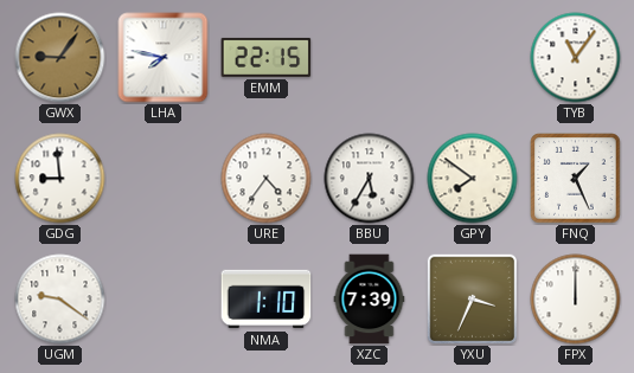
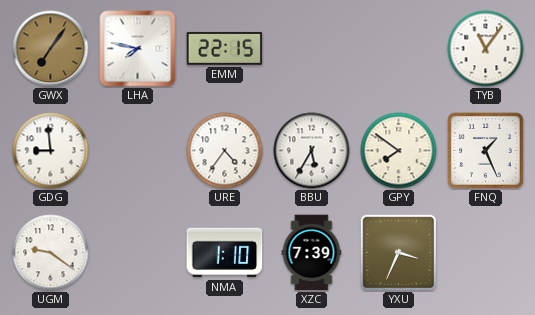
GWX: 9:06 -> 7:06
FPX: 12:00 -> none
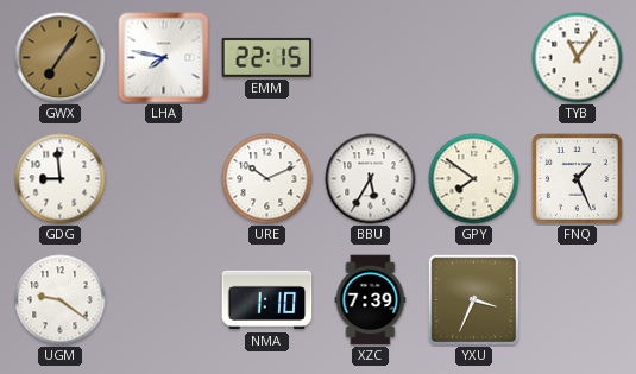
URE: 4:36 -> 10:11
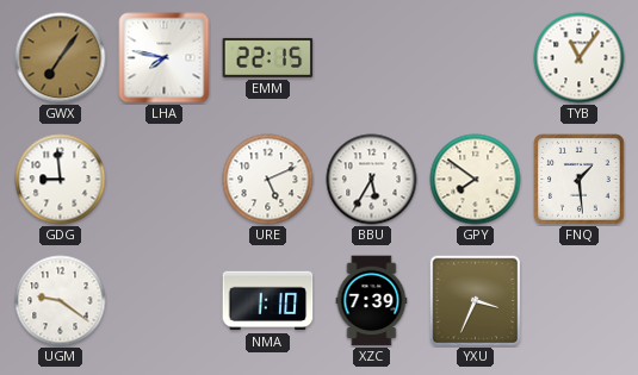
URE: 10:11 -> 5:11
FNQ: 1:26 -> 1:29
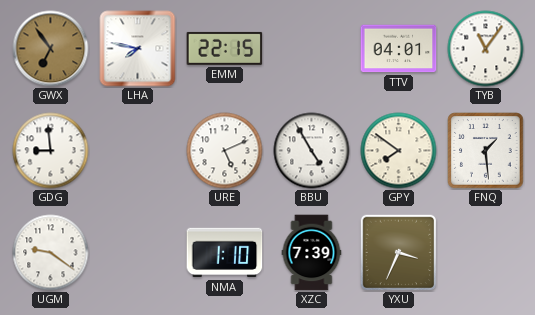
GWX: 7:06 -> 6:54
TTV: none -> 04:01
BBU: 5:35 -> 4:55
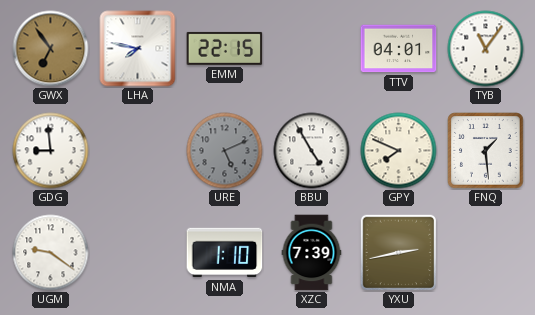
URE dial: white -> grey
GPY: 7:51 -> 7:49
YXU: 3:34 -> 2:43
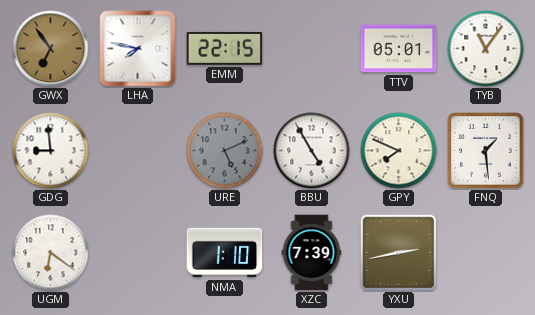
TTV: 04:01 -> 05:01
UGM: 9:21 -> 6:21
